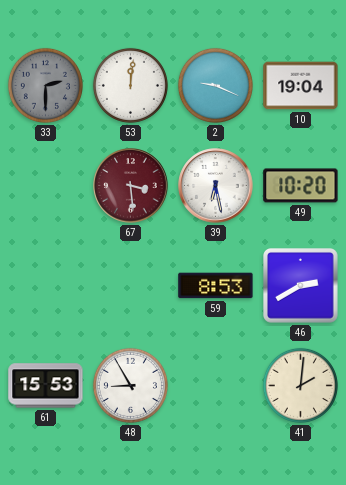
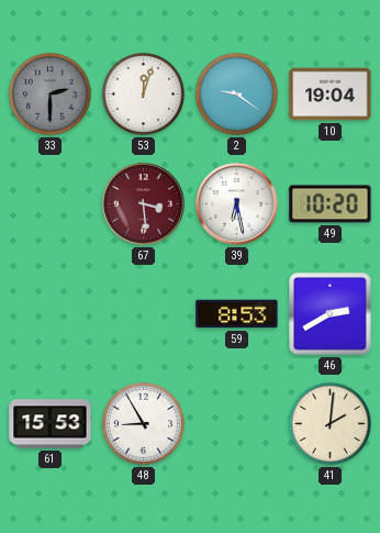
53: 12:01 -> 12:03
2: 9:19 -> 9:21
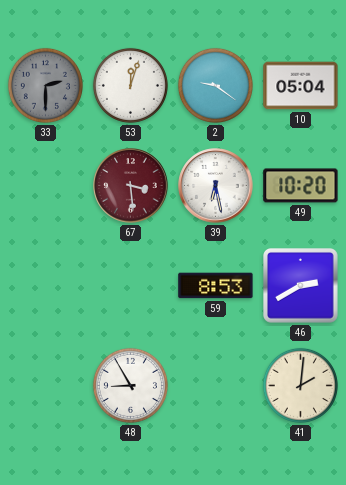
10: 19:04 -> 05:04
61: 15:53 -> none
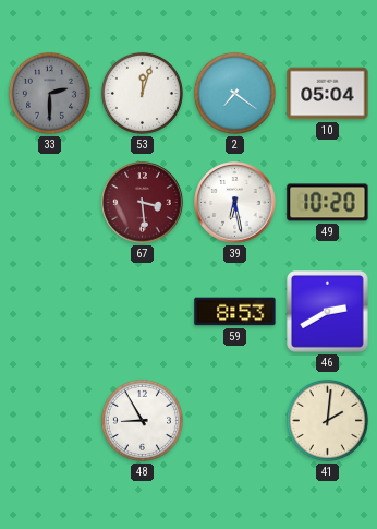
2: 9:21 -> 7:21
